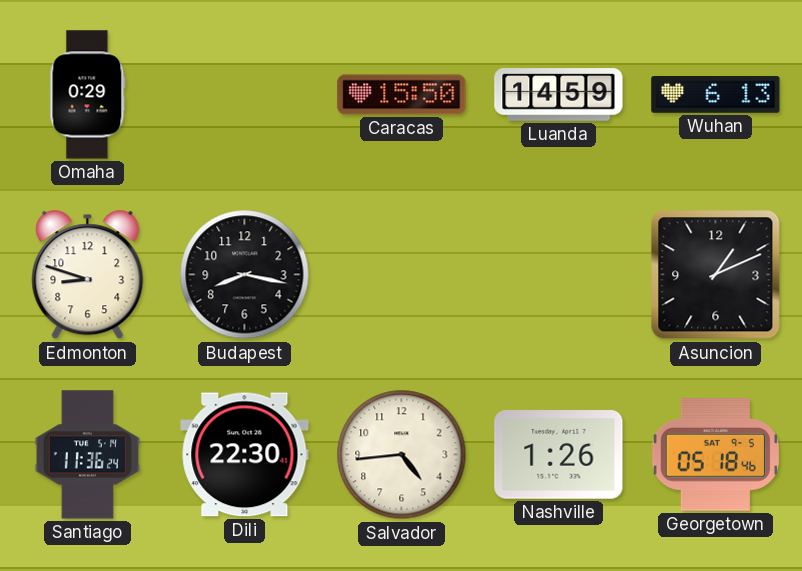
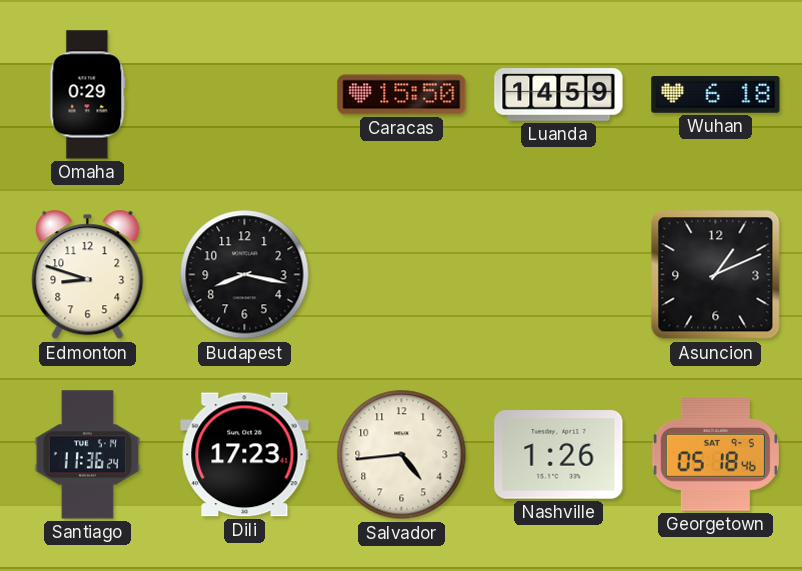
Wuhan: 6:13 -> 6:18
Dili: 22:30 -> 17:23
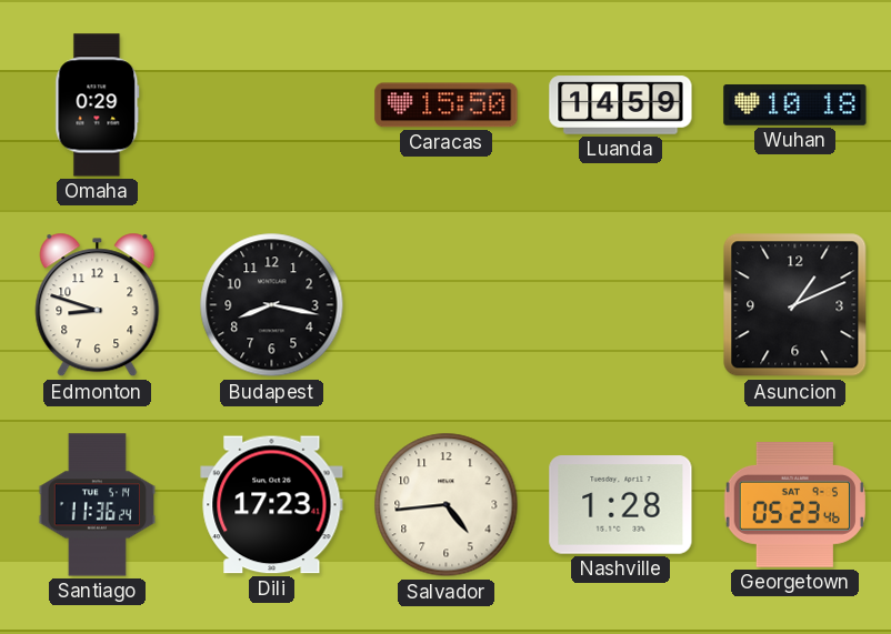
Wuhan: 6:18 -> 10:18
Nashville: 1:26 -> 1:28
Georgetown: 05:18 -> 05:23
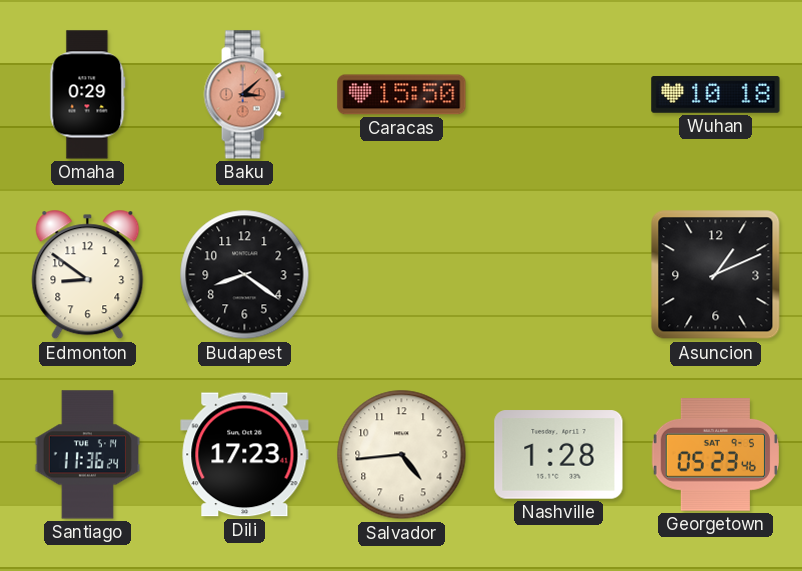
Baku: none -> 3:08
Luanda: 14:59 -> none
Edmonton: 8:48 -> 8:51
Budapest: 8:17 -> 8:21
